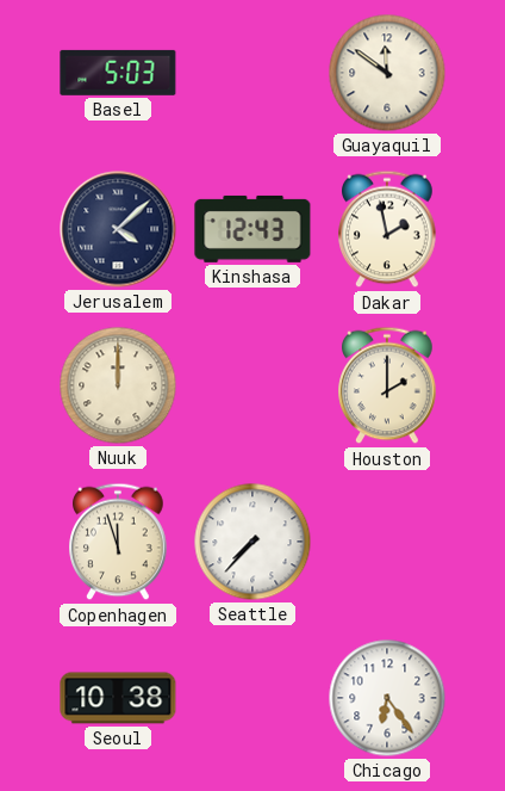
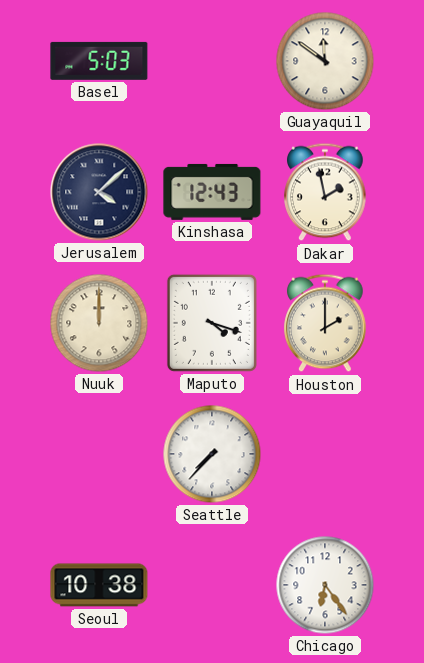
Maputo: none -> 4:18
Copenhagen: 11:57 -> none
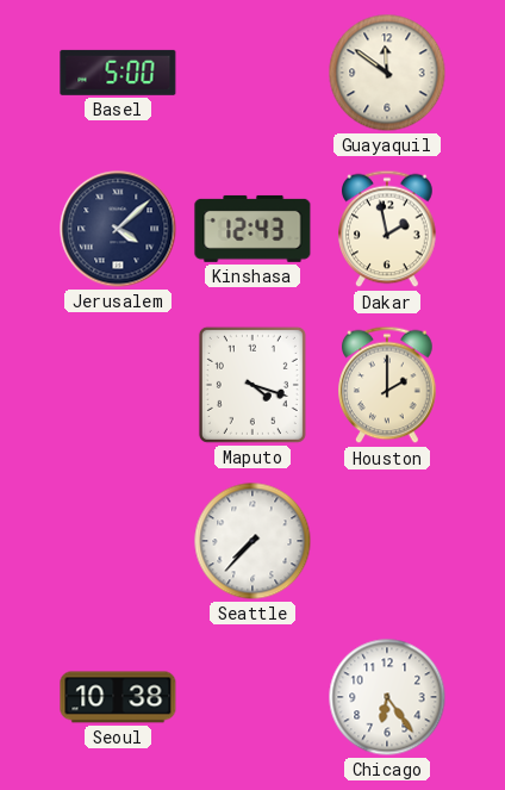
Basel: 5:03 -> 5:00
Nuuk: 12:00 -> none
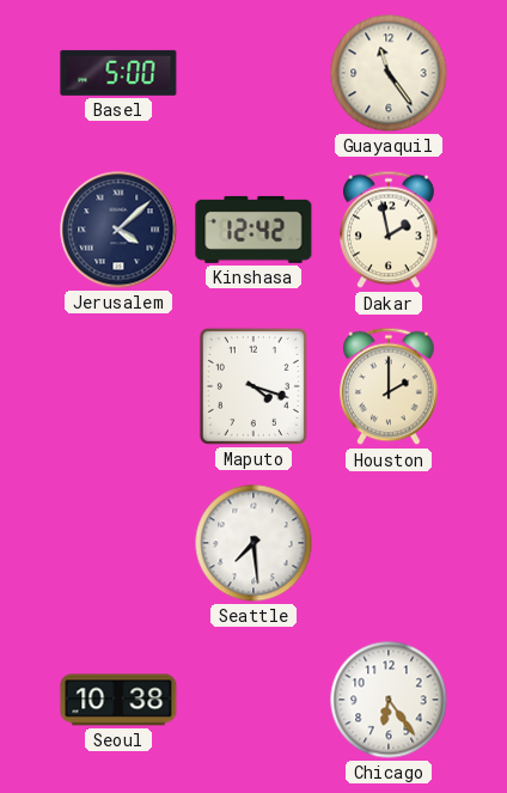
Guayaquil: 11:51 -> 11:24
Kinshasa: 12:43 -> 12:42
Seattle: 7:37 -> 7:29
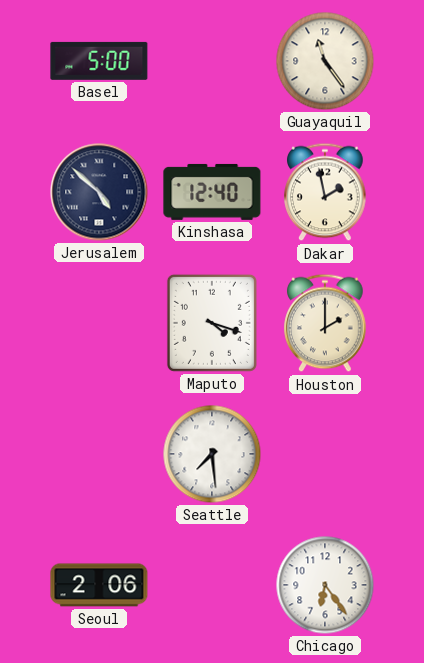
Jerusalem: 4:08 -> 4:52
Kinshasa: 12:42 -> 12:40
Seoul: 10:38 -> 2:06
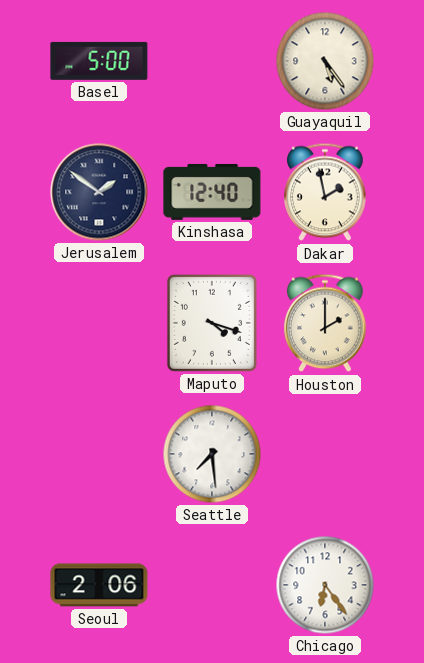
Guayaquil: 11:24 -> 5:24
Jerusalem: 4:52 -> 1:51
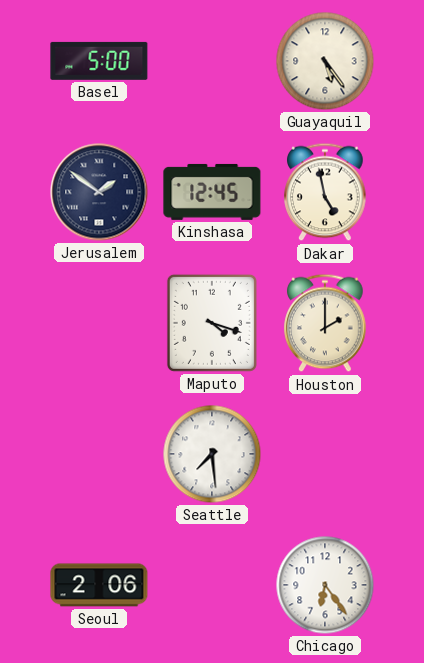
Kinshasa: 12:40 -> 12:45
Dakar: 1:58 -> 4:58
